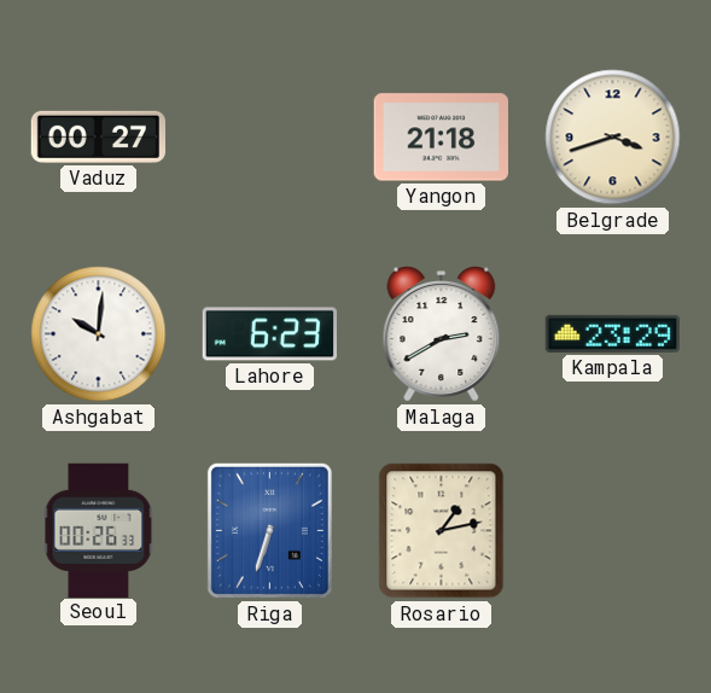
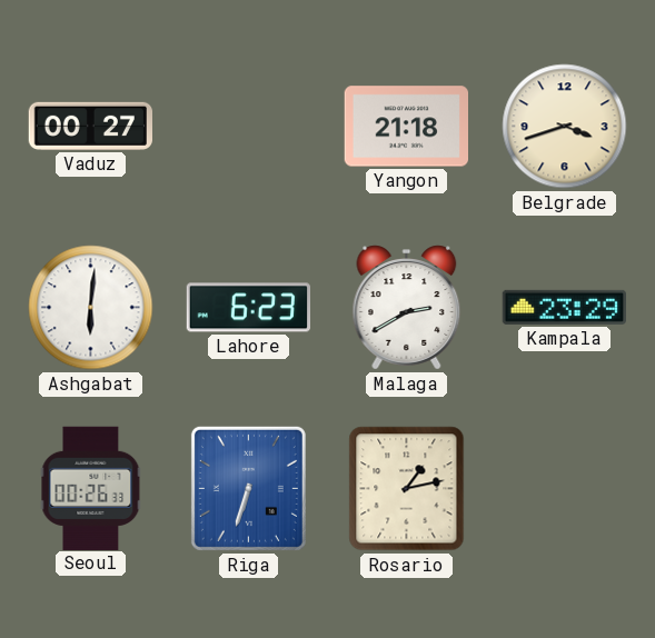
Ashgabat: 10:01 -> 6:01
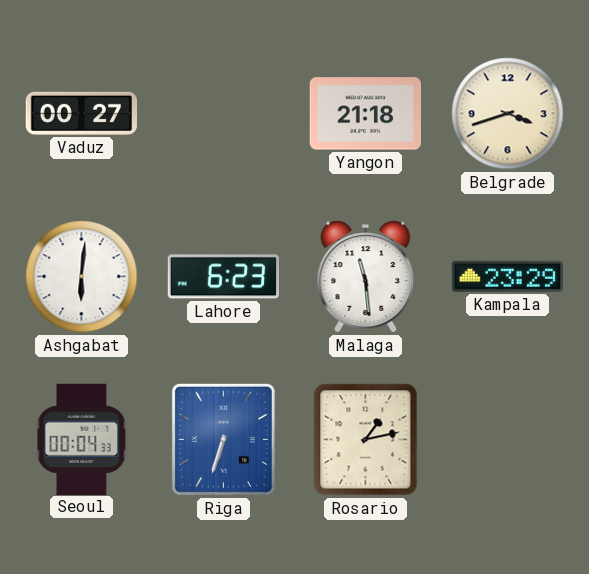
Malaga: 2:40 -> 11:29
Seoul: 00:26 -> 00:04
